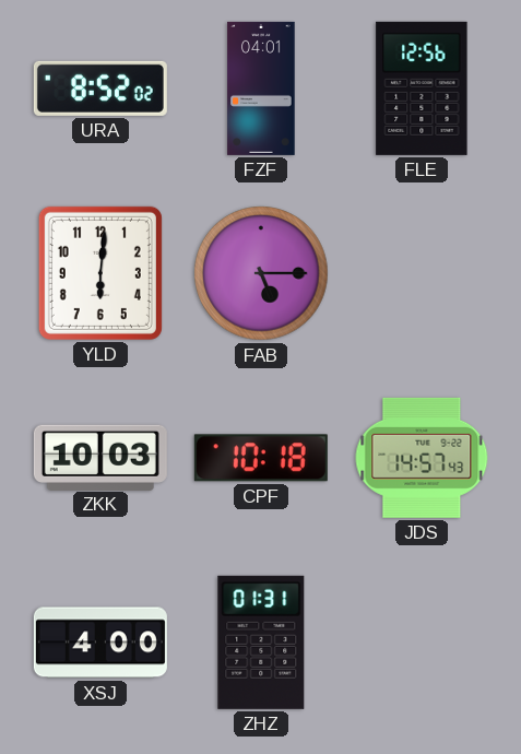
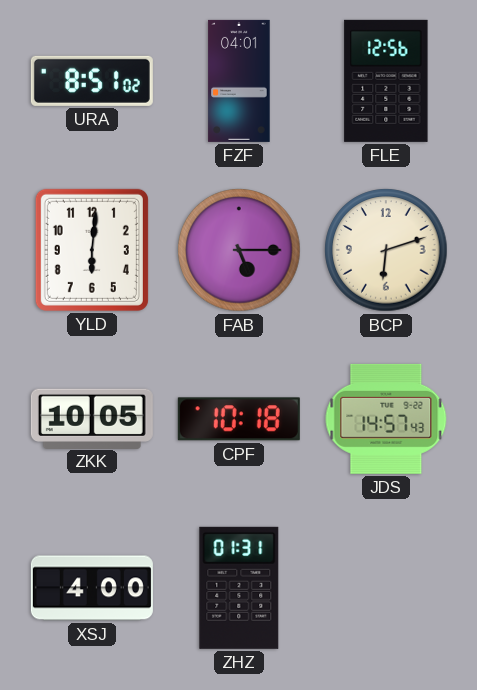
URA: 8:52 -> 8:51
BCP: none -> 6:12
ZKK: 10:03 -> 10:05
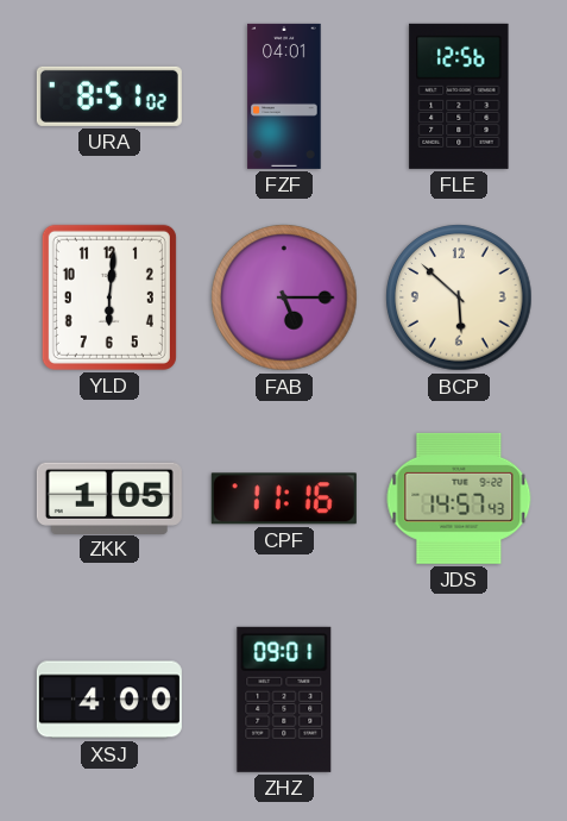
BCP: 6:12 -> 5:52
ZKK: 10:05 -> 1:05
CPF: 10:18 -> 11:16
ZHZ: 01:31 -> 09:01
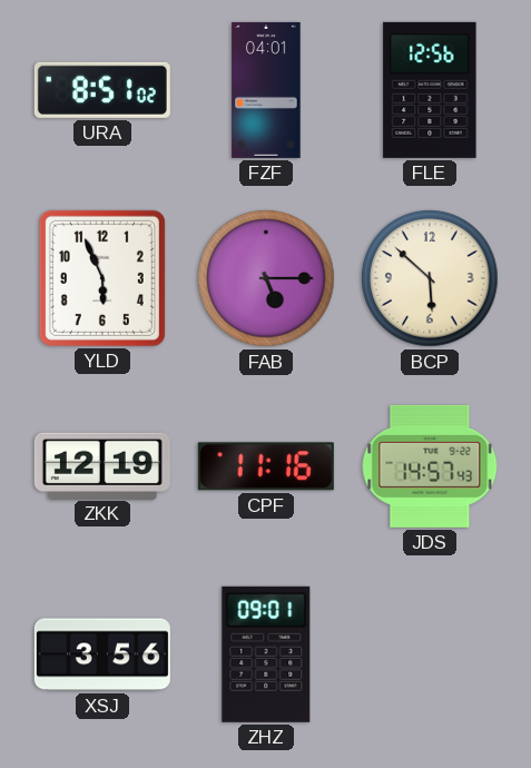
YLD: 6:01 -> 5:56
ZKK: 1:05 -> 12:19
XSJ: 4:00 -> 3:56
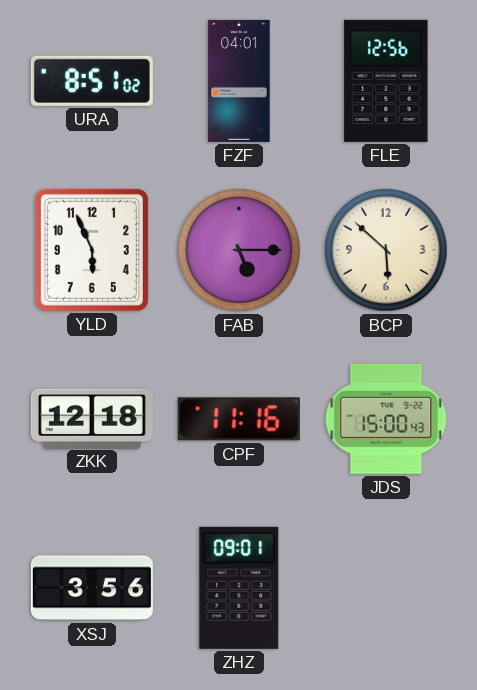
ZKK: 12:19 -> 12:18
JDS: 14:57 -> 15:00
